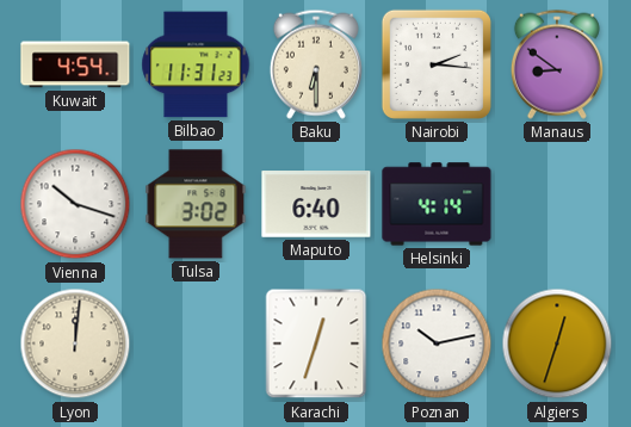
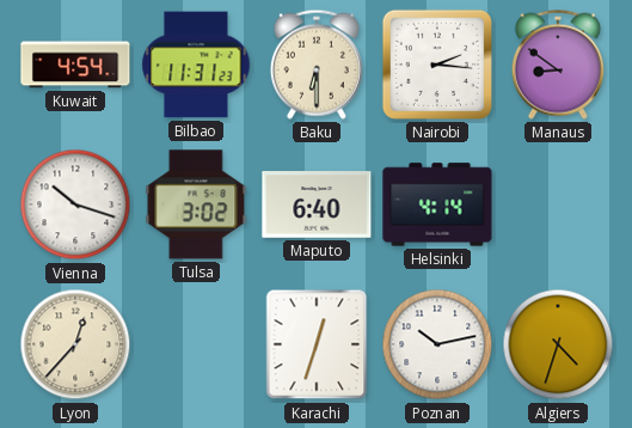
Lyon: 12:01 -> 12:37
Algiers: 12:33 -> 4:33
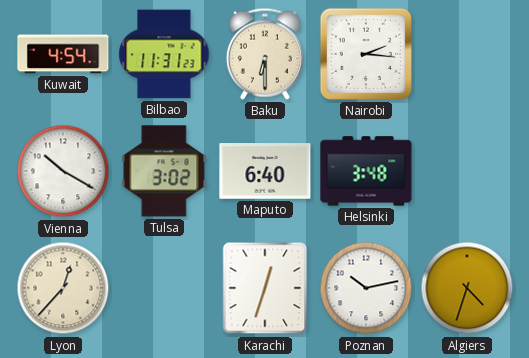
Manaus: 8:51 -> none
Vienna: 10:18 -> 10:20
Helsinki: 4:14 -> 3:48
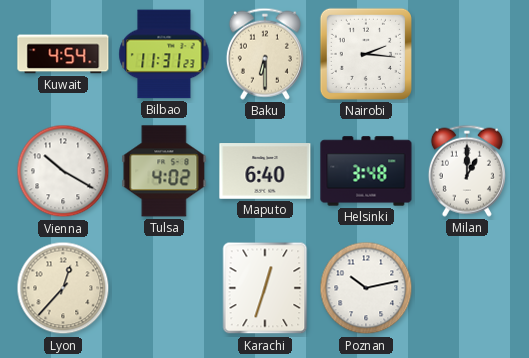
Tulsa: 3:02 -> 4:02
Milan: none -> 1:00
Algiers: 4:33 -> none
